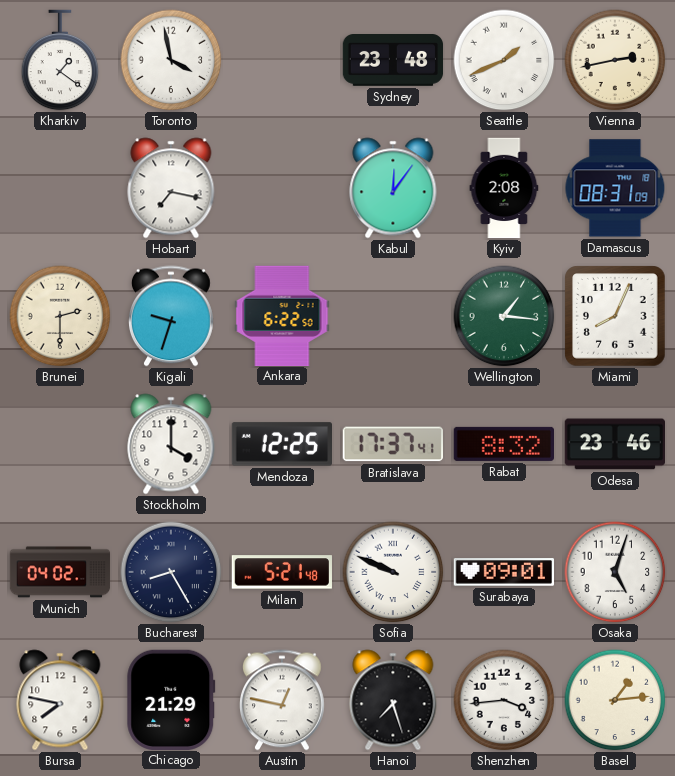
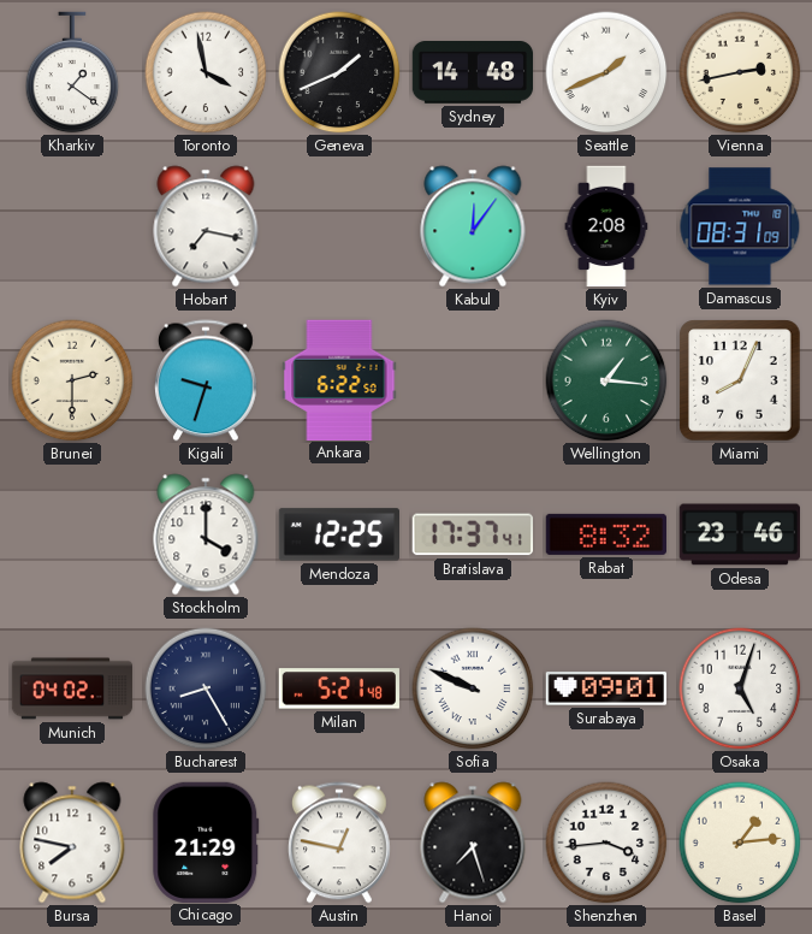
Geneva: none -> 1:41
Sydney: 23:48 -> 14:48
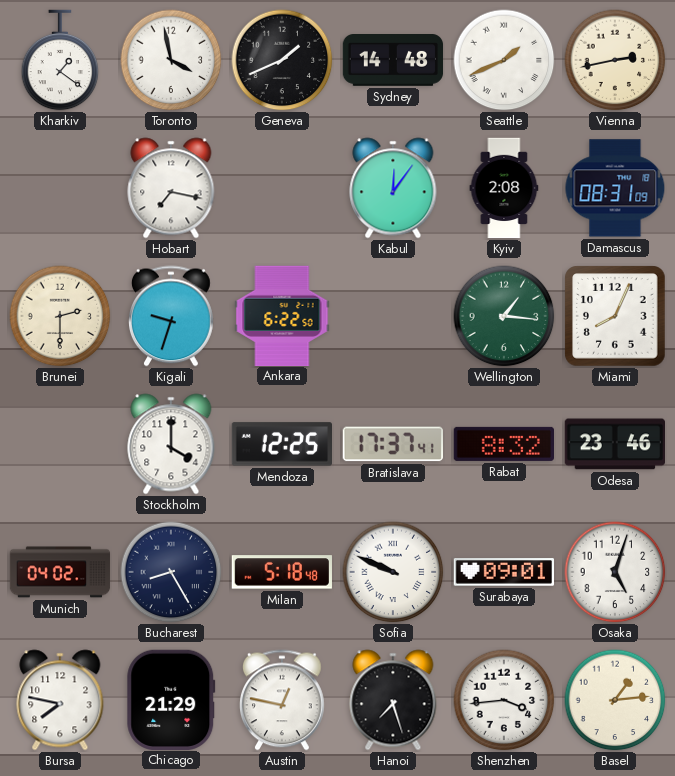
Milan: 5:21 -> 5:18
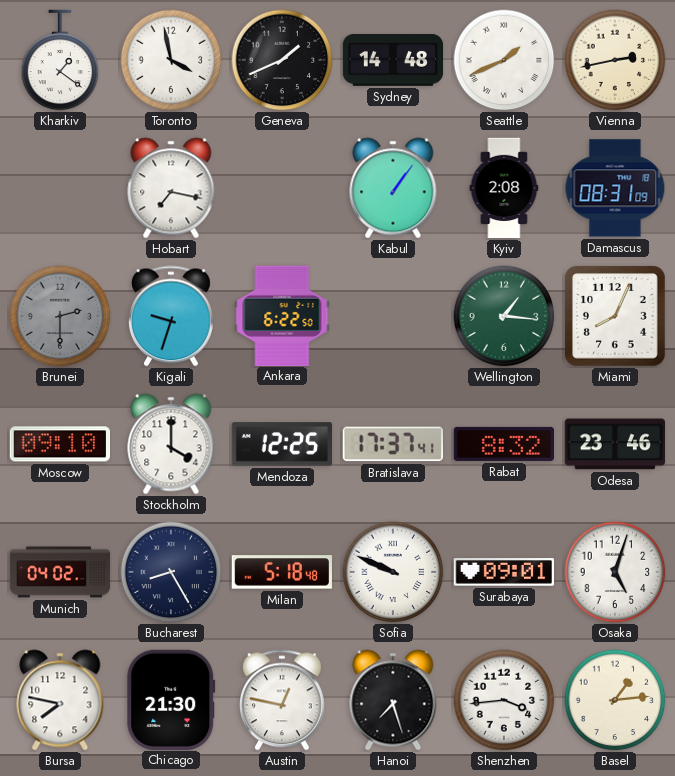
Kabul: 12:06 -> 1:06
Brunei dial: cream -> grey
Moscow: none -> 09:10
Chicago: 21:29 -> 21:30
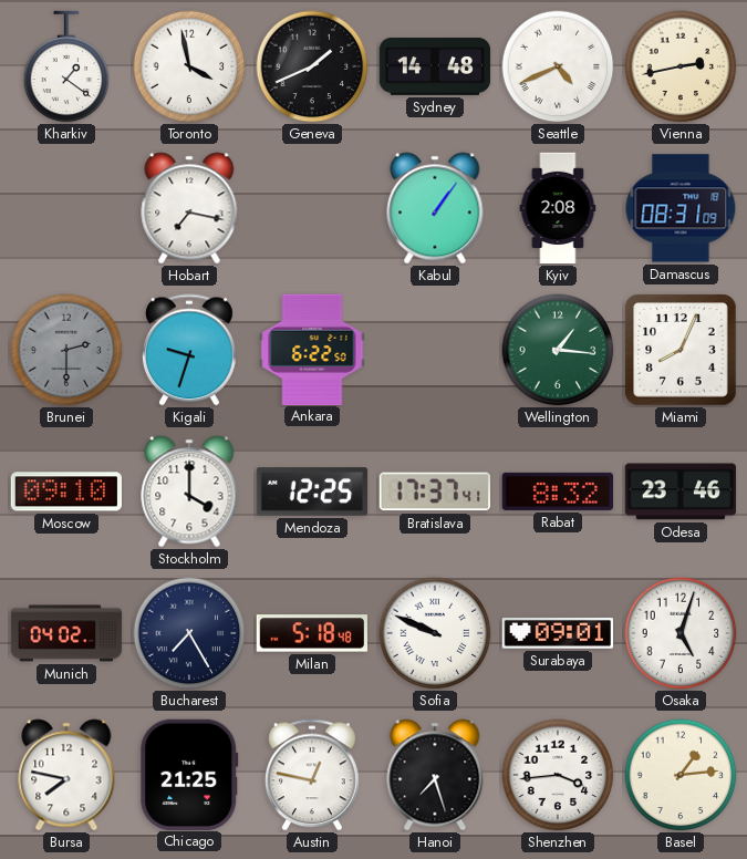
Seattle: 1:41 -> 4:41
Bucharest: 8:25 -> 7:25
Chicago: 21:30 -> 21:25
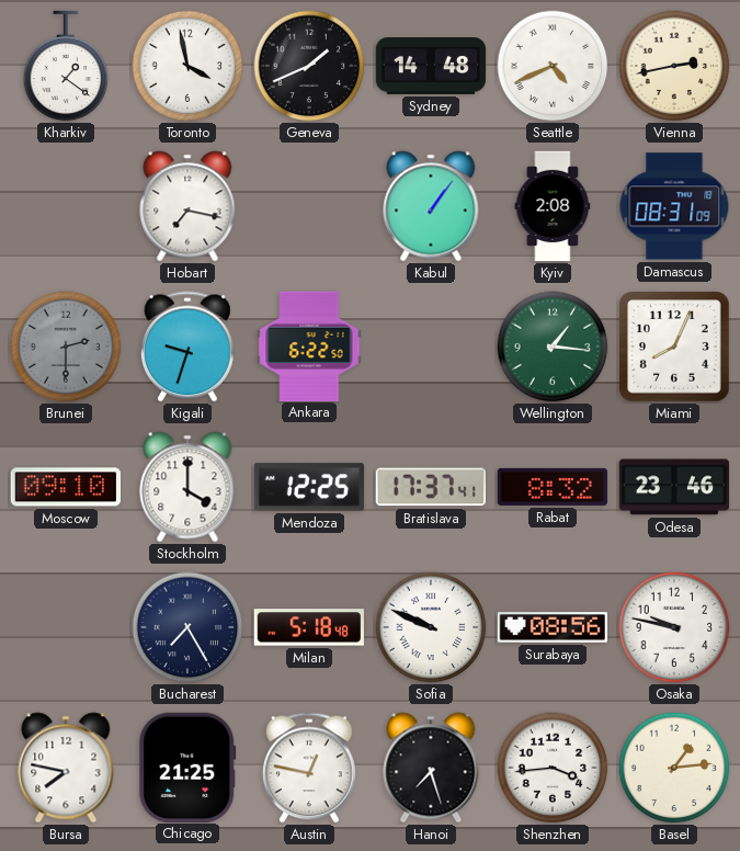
Munich: 04:02 -> none
Surabaya: 09:01 -> 08:56
Osaka: 5:03 -> 9:47
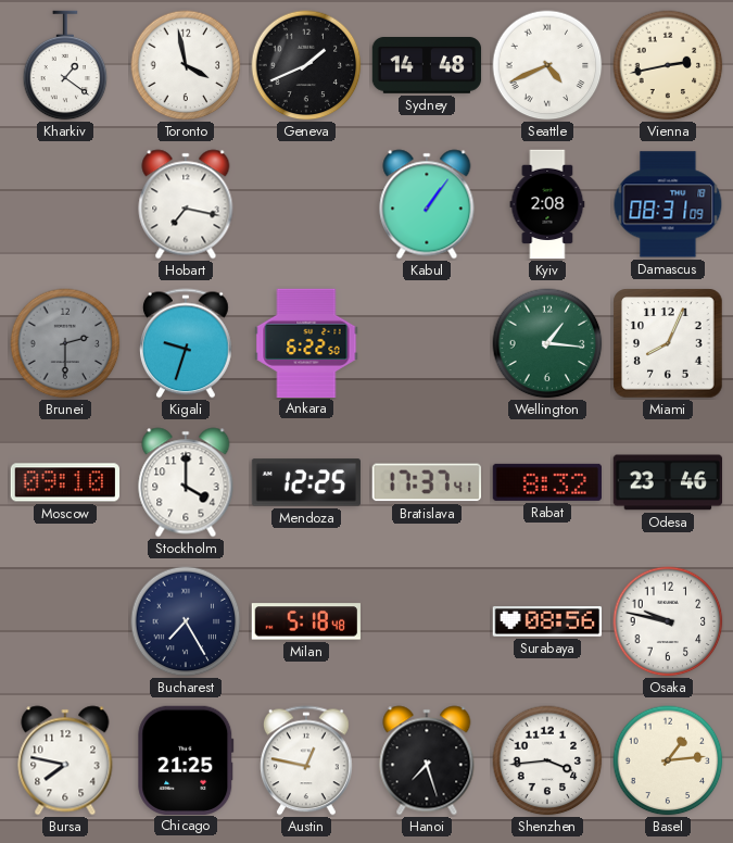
Sofia: 9:49 -> none
